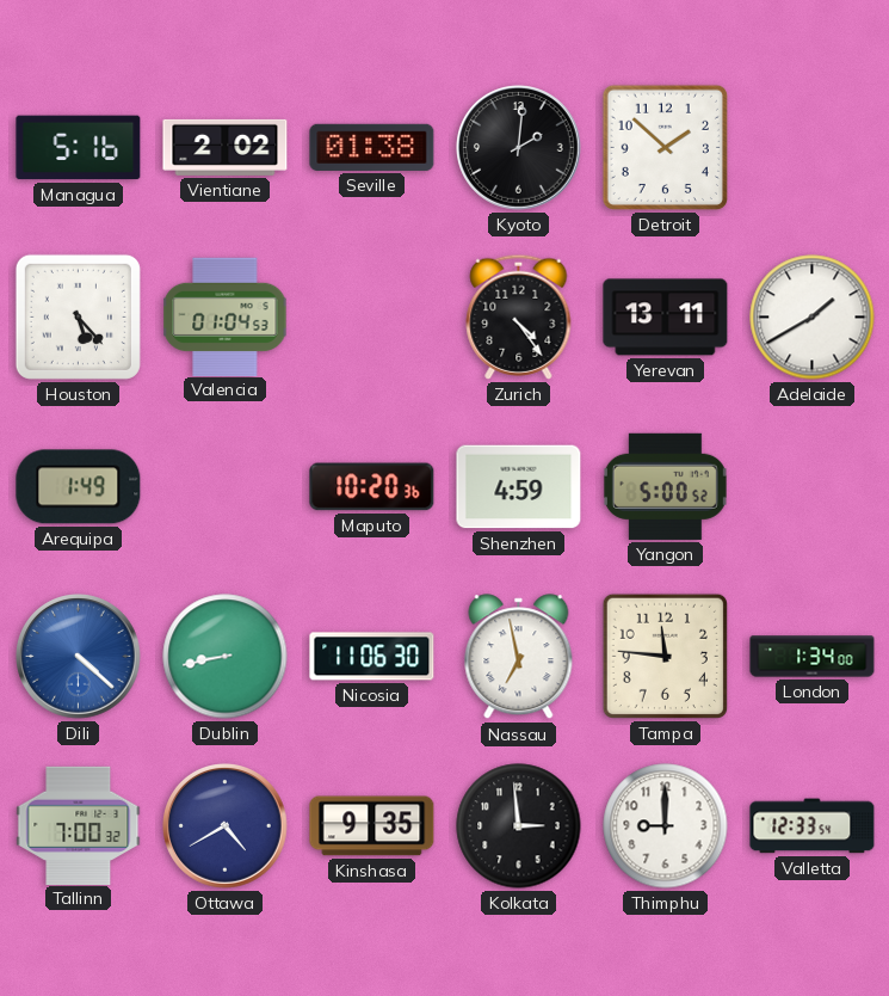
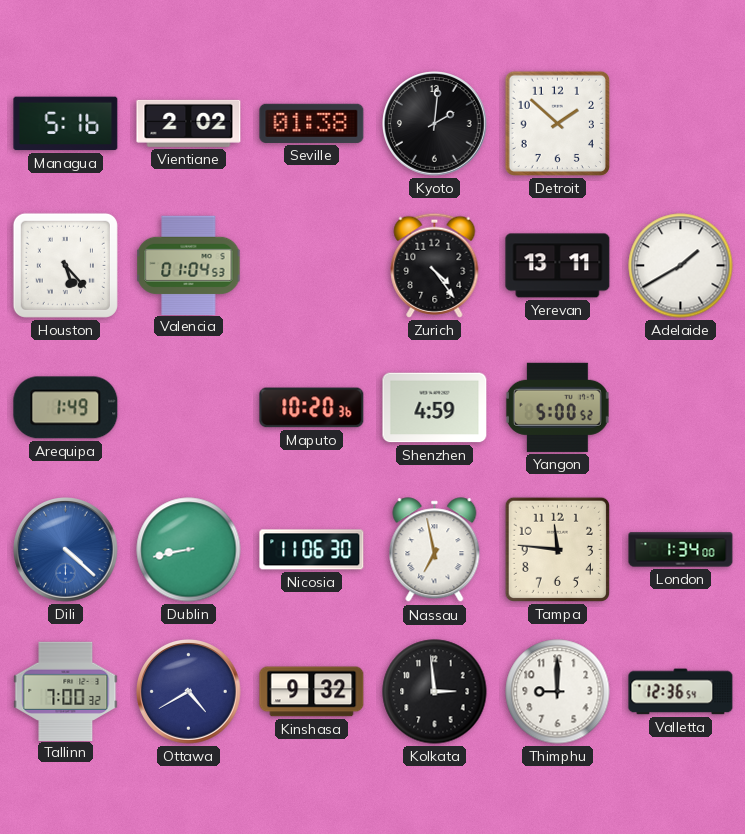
Kinshasa: 9:35 -> 9:32
Valletta: 12:33 -> 12:36
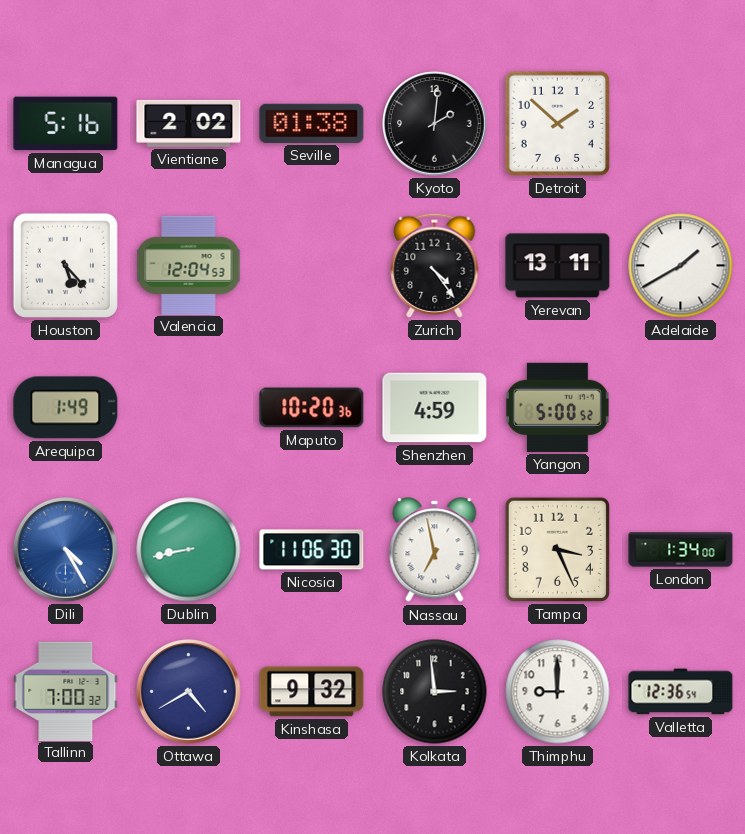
Valencia: 01:04 -> 12:04
Dili: 4:22 -> 4:25
Tampa: 11:46 -> 3:26
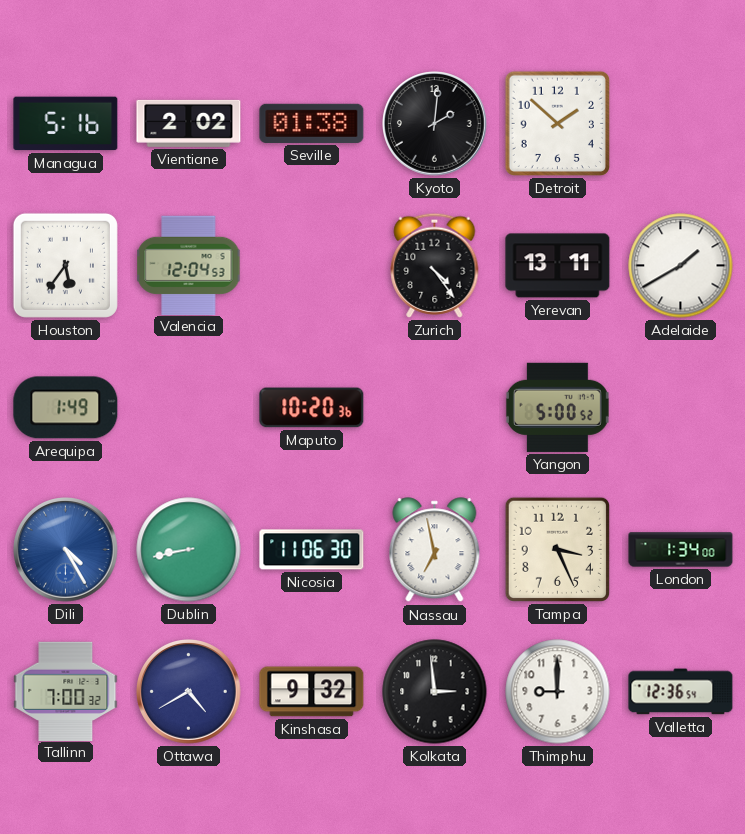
Houston: 5:23 -> 5:36
Shenzhen: 4:59 -> none
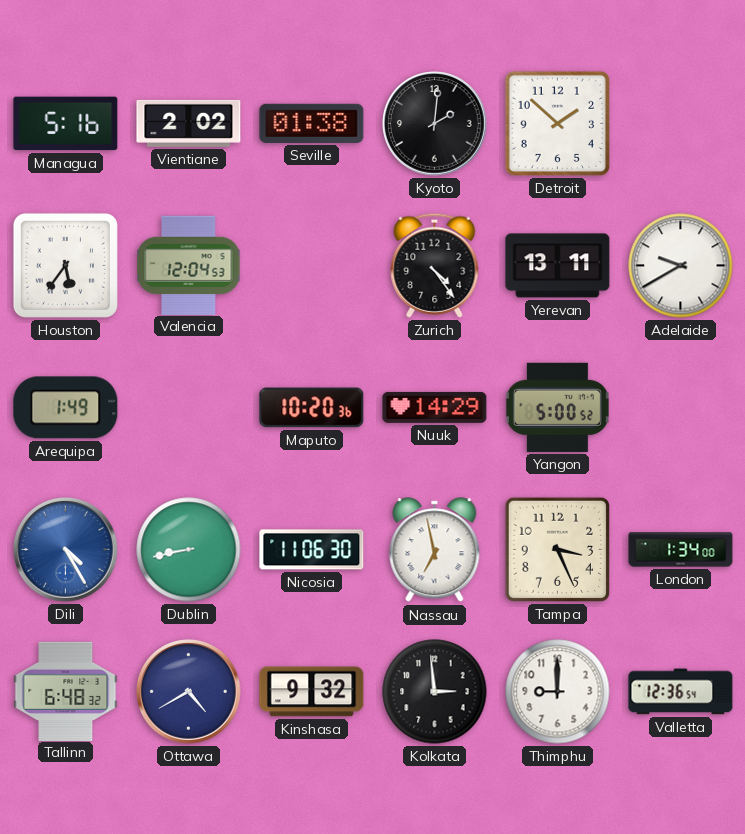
Adelaide: 1:40 -> 9:40
Nuuk: none -> 14:29
Tallinn: 7:00 -> 6:48
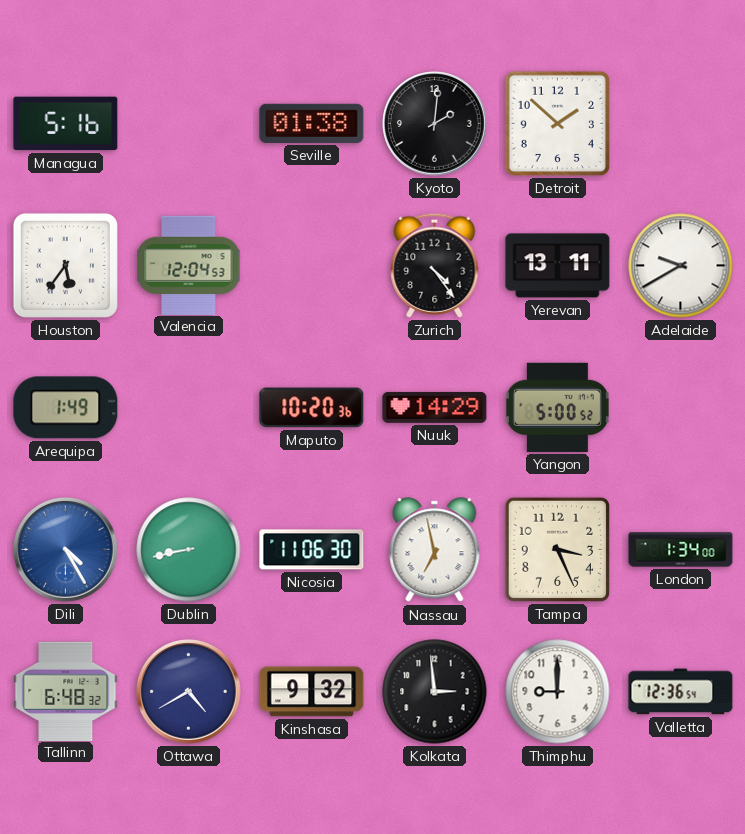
Vientiane: 2:02 -> none
